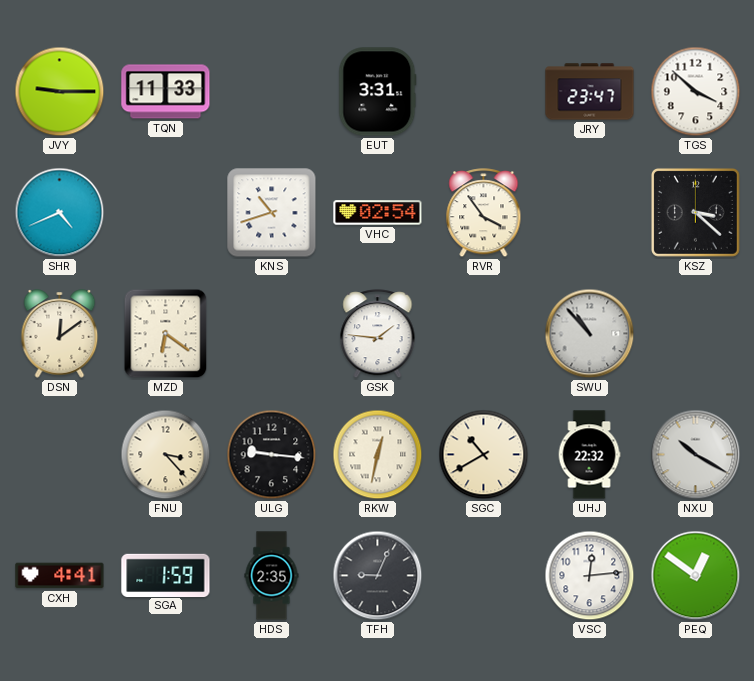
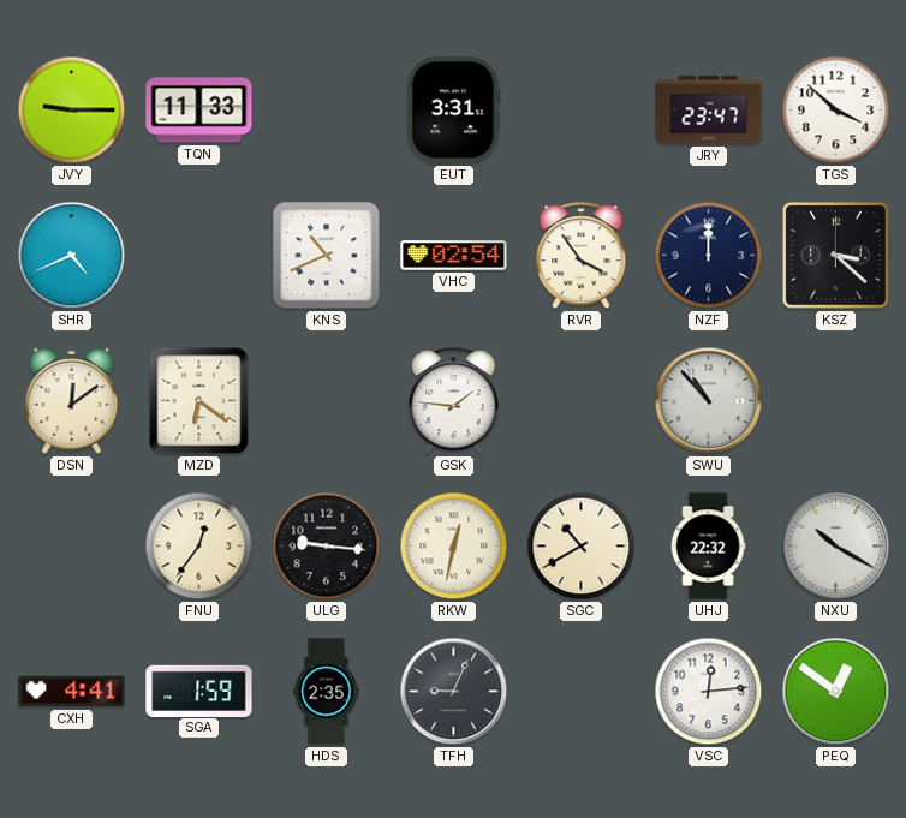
KNS: 10:42 -> 10:41
NZF: none -> 12:00
FNU: 3:23 -> 12:36
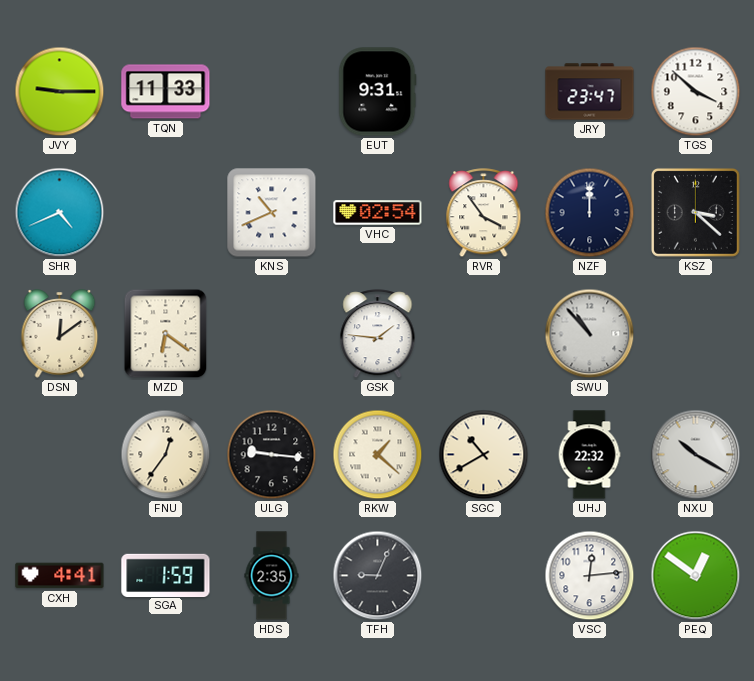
EUT: 3:31 -> 9:31
RKW: 12:32 -> 1:22
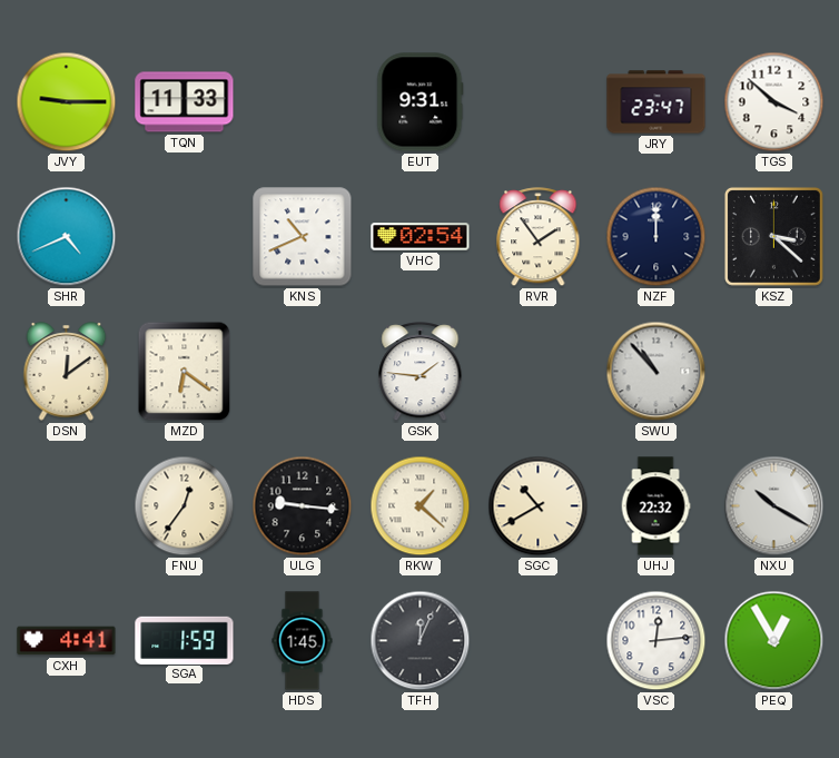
RVR: 3:54 -> 1:54
HDS: 2:35 -> 1:45
TFH: 9:04 -> 12:04
PEQ: 12:51 -> 12:55
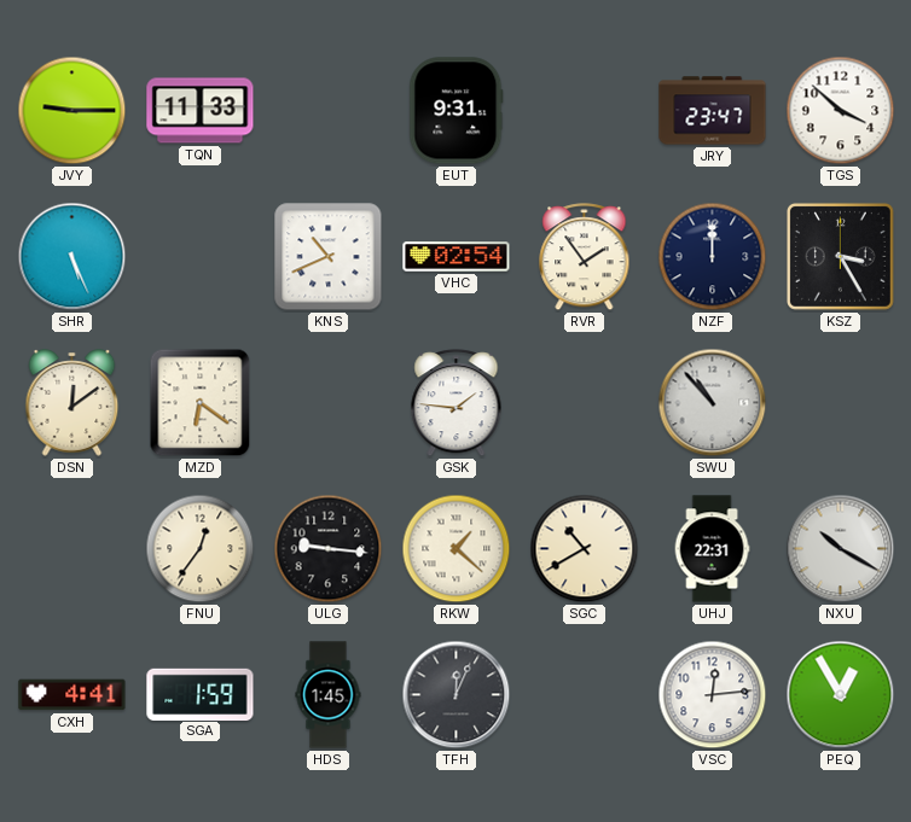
SHR: 4:41 -> 5:26
KSZ: 3:22 -> 3:25
UHJ: 22:32 -> 22:31
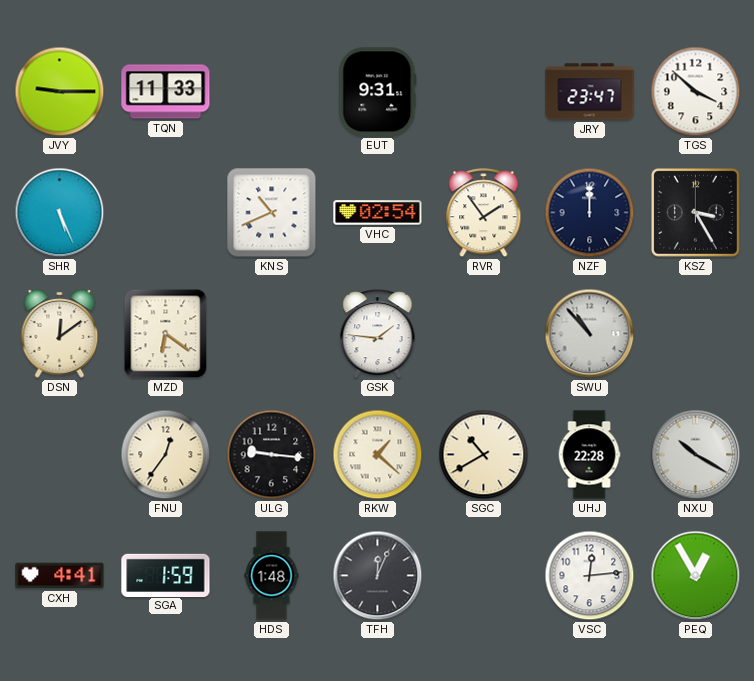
UHJ: 22:31 -> 22:28
HDS: 1:45 -> 1:48
